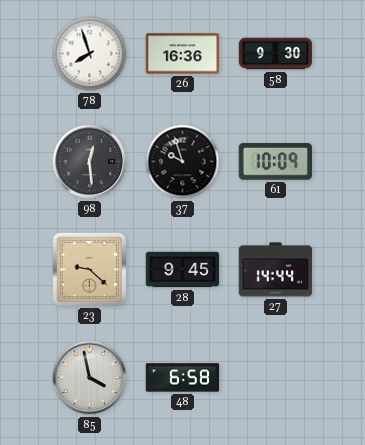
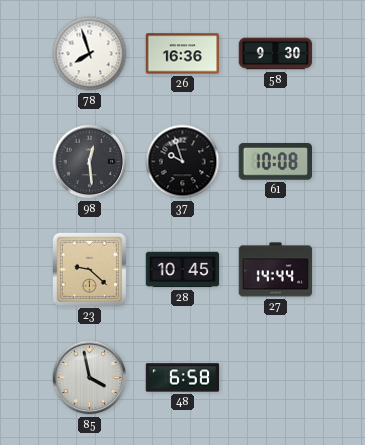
61: 10:09 -> 10:08
28: 9:45 -> 10:45
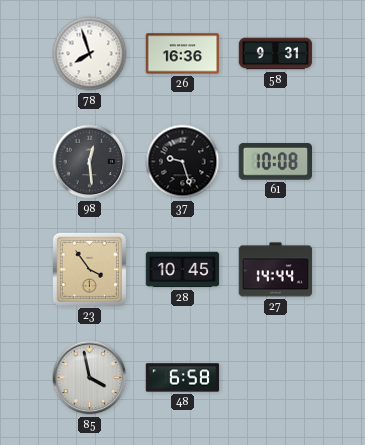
58: 9:30 -> 9:31
37: 9:57 -> 9:27
23: 9:22 -> 3:54
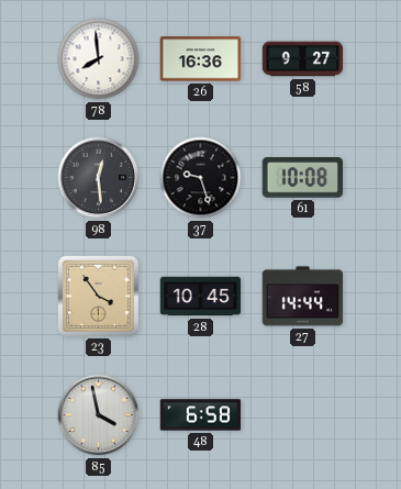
78: 7:57 -> 7:59
58: 9:31 -> 9:27
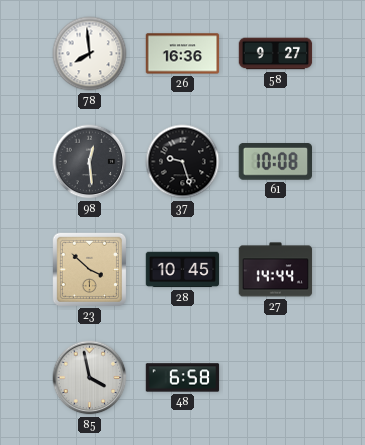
23: 3:54 -> 3:52
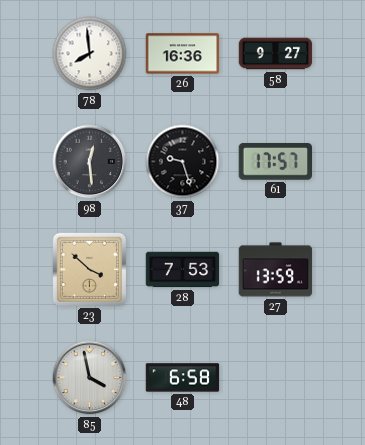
61: 10:08 -> 17:57
28: 10:45 -> 7:53
27: 14:44 -> 13:59
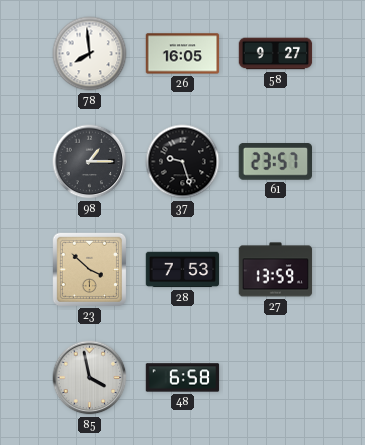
26: 16:36 -> 16:05
98: 12:29 -> 1:15
61: 17:57 -> 23:57
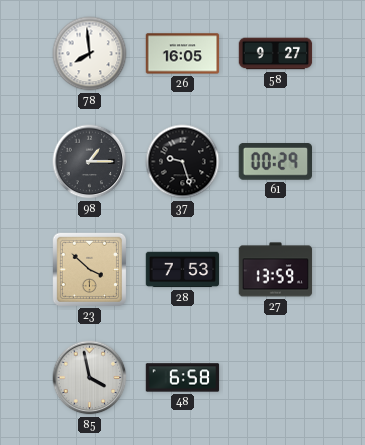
61: 23:57 -> 00:29
